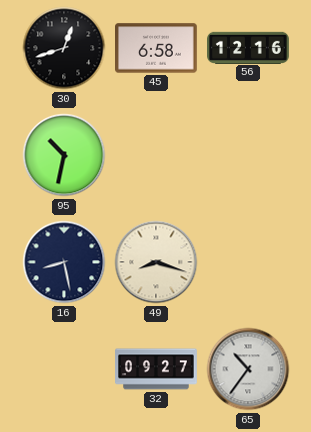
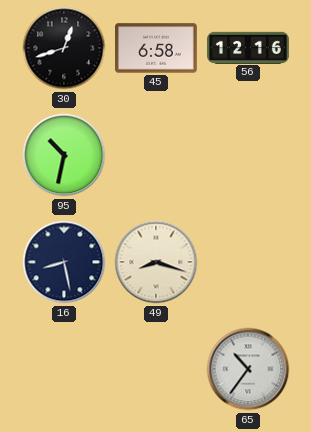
32: 09:27 -> none
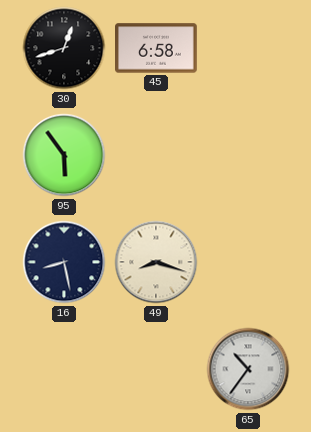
56: 12:16 -> none
95: 10:32 -> 5:54
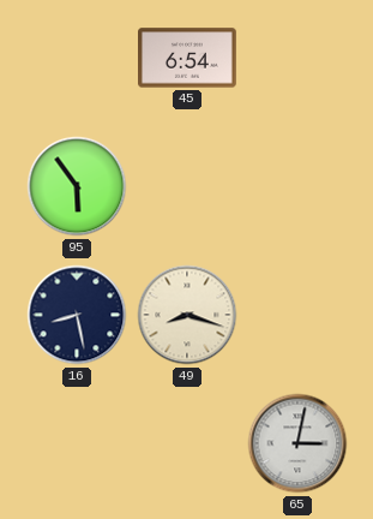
30: 12:42 -> none
45: 6:58 -> 6:54
65: 10:36 -> 3:02
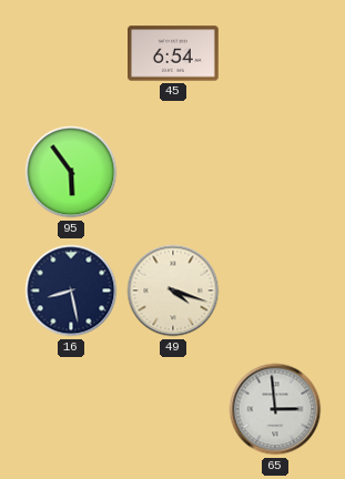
49: 8:18 -> 4:18
65: 3:02 -> 2:59
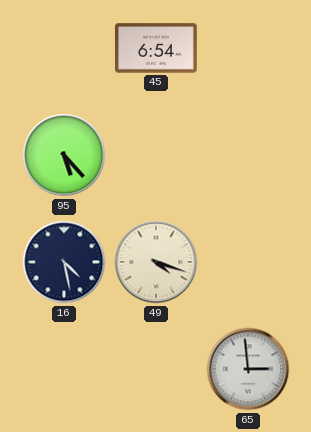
95: 5:54 -> 5:23
16: 8:28 -> 4:28
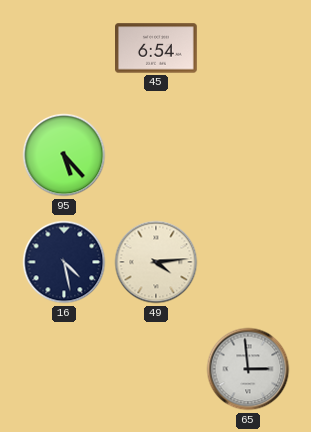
49: 4:18 -> 4:14
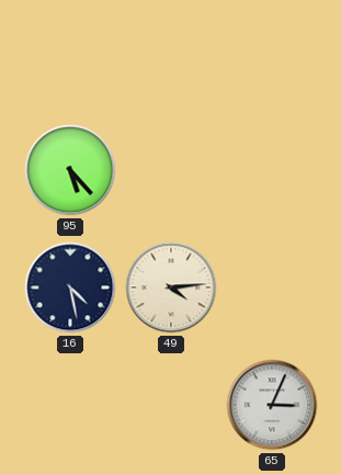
45: 6:54 -> none
65: 2:59 -> 3:04
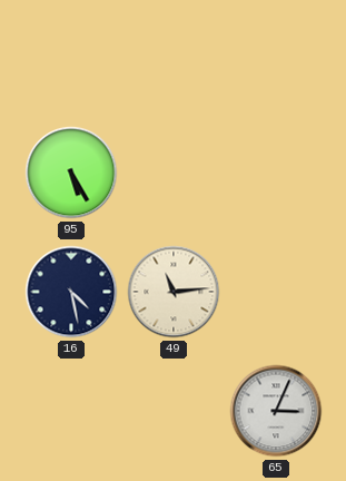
95: 5:23 -> 5:25
49: 4:14 -> 11:14
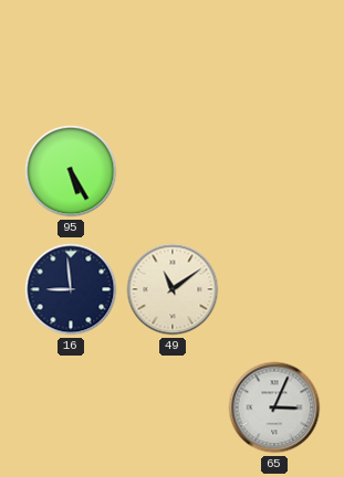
16: 4:28 -> 8:59
49: 11:14 -> 11:09
